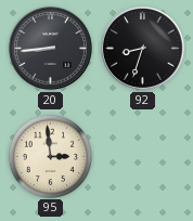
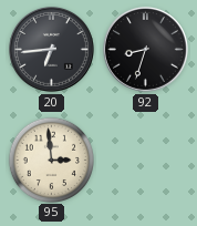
20: 8:44 -> 6:44
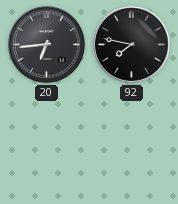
92: 8:33 -> 7:47
95: 2:59 -> none
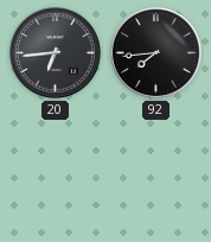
92: 7:47 -> 7:44
